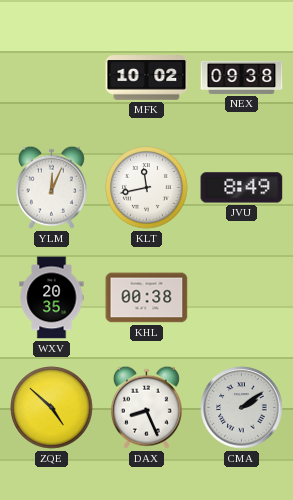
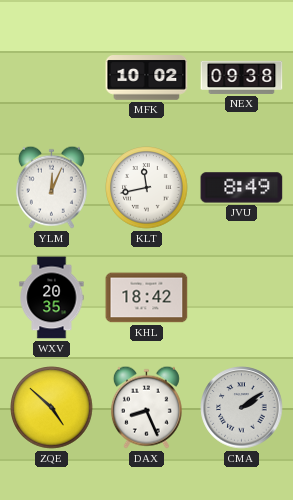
KHL: 00:38 -> 18:42
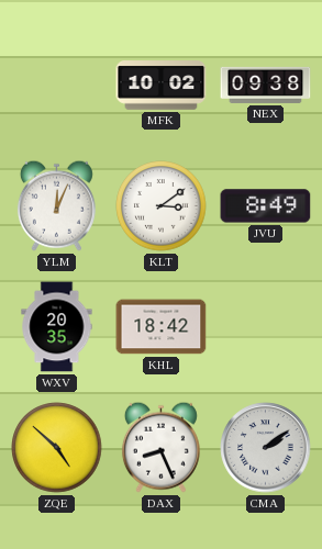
KLT: 11:43 -> 3:09
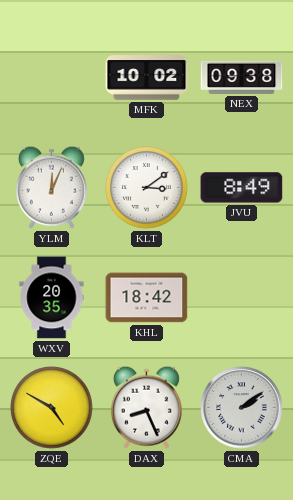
ZQE: 4:52 -> 4:50
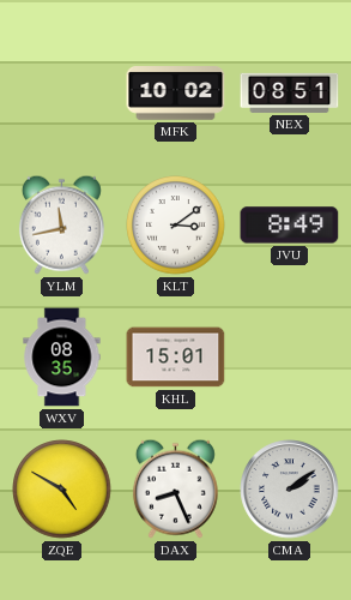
NEX: 09:38 -> 08:51
YLM: 12:04 -> 11:43
WXV: 20:35 -> 08:35
KHL: 18:42 -> 15:01
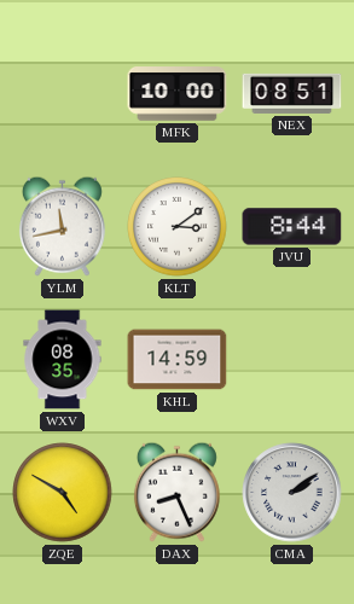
MFK: 10:02 -> 10:00
JVU: 8:49 -> 8:44
KHL: 15:01 -> 14:59
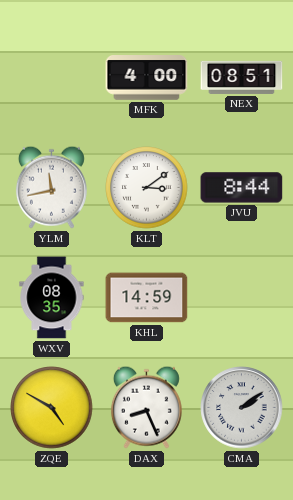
MFK: 10:00 -> 4:00
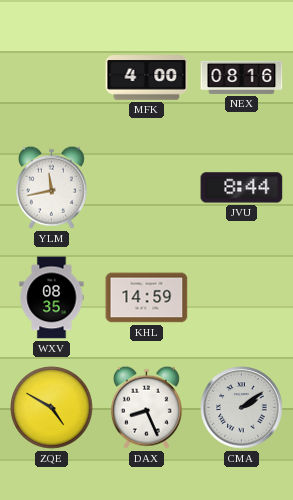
NEX: 08:51 -> 08:16
KLT: 3:09 -> none
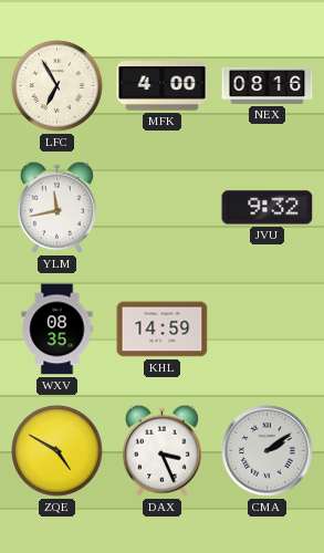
LFC: none -> 6:55
JVU: 8:44 -> 9:32
DAX: 8:26 -> 3:26
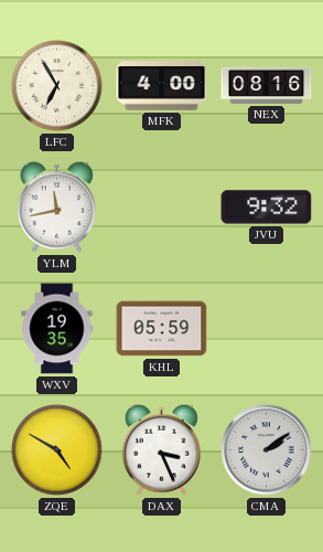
WXV: 08:35 -> 19:35
KHL: 14:59 -> 05:59
